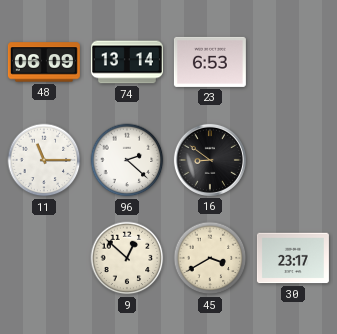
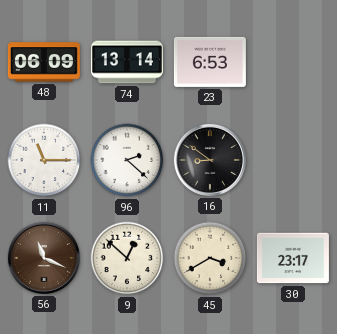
56: none -> 11:19
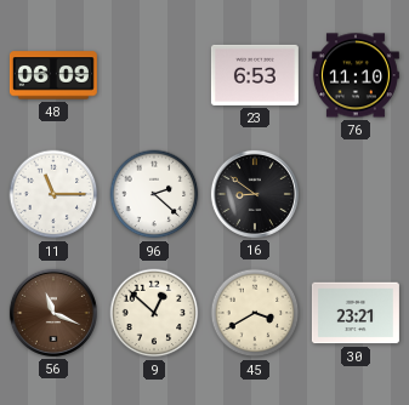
74: 13:14 -> none
76: none -> 11:10
30: 23:17 -> 23:21
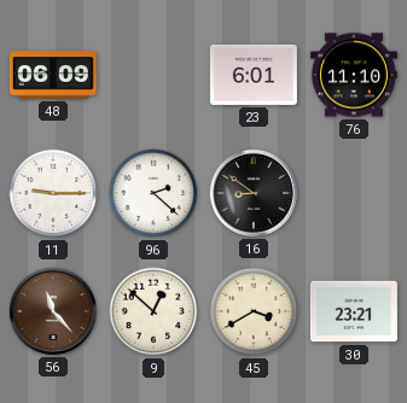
23: 6:53 -> 6:01
11: 11:15 -> 9:15
56: 11:19 -> 11:23
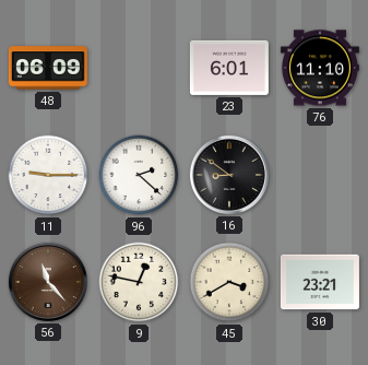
9: 12:52 -> 12:47
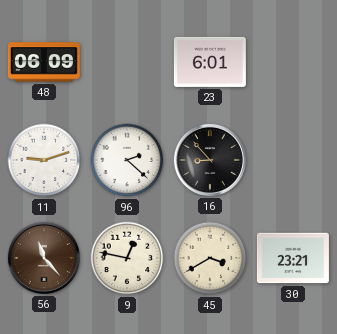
76: 11:10 -> none
11: 9:15 -> 9:12
16: 8:51 -> 8:53
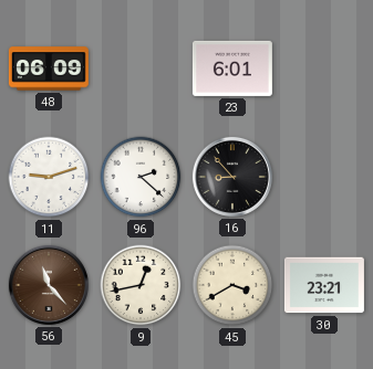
9: 12:47 -> 12:43
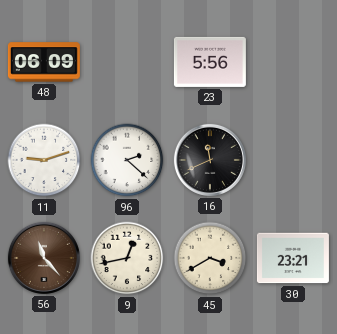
23: 6:01 -> 5:56
16: 8:53 -> 11:41
